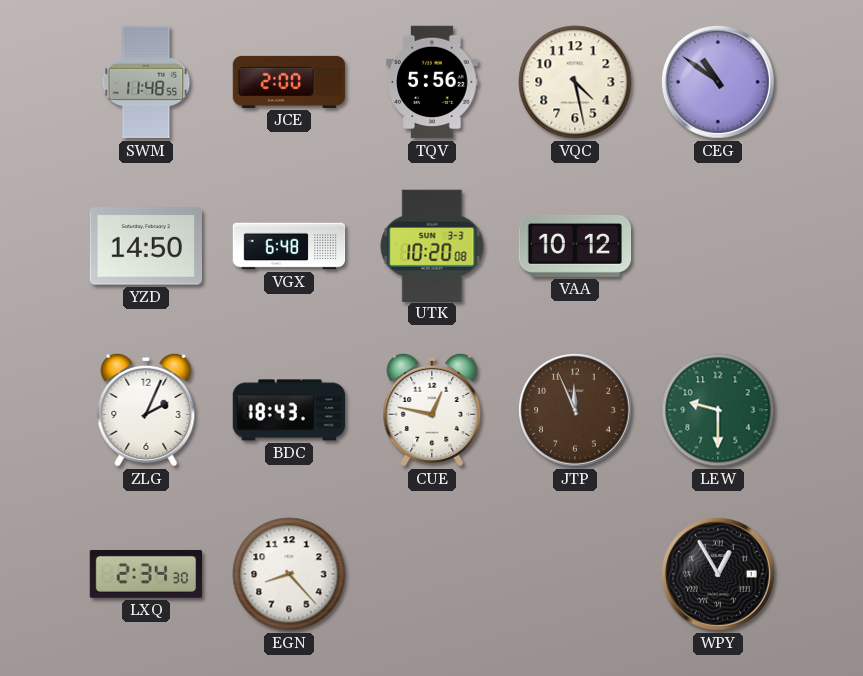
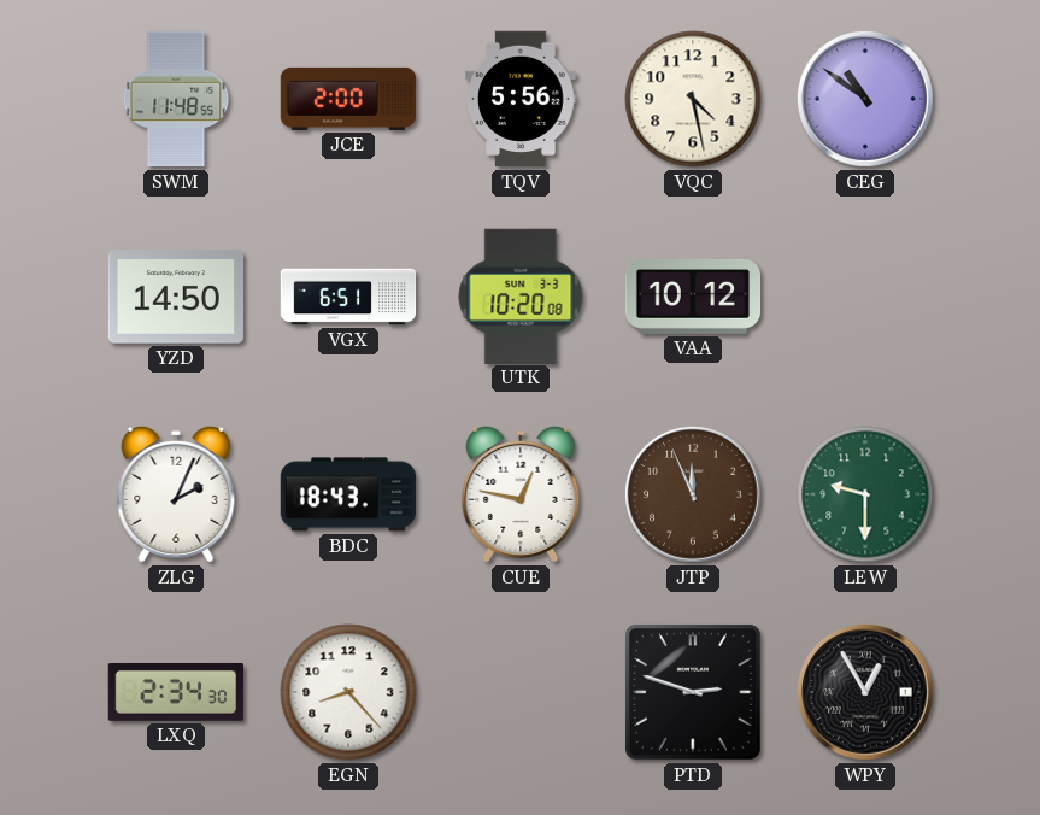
VGX: 6:48 -> 6:51
PTD: none -> 2:48
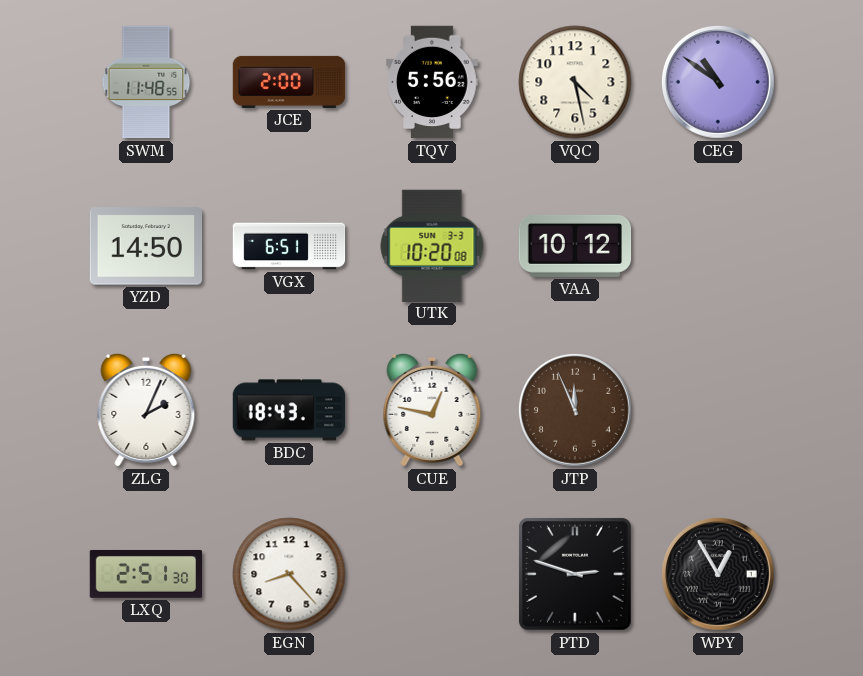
LEW: 9:30 -> none
LXQ: 2:34 -> 2:51
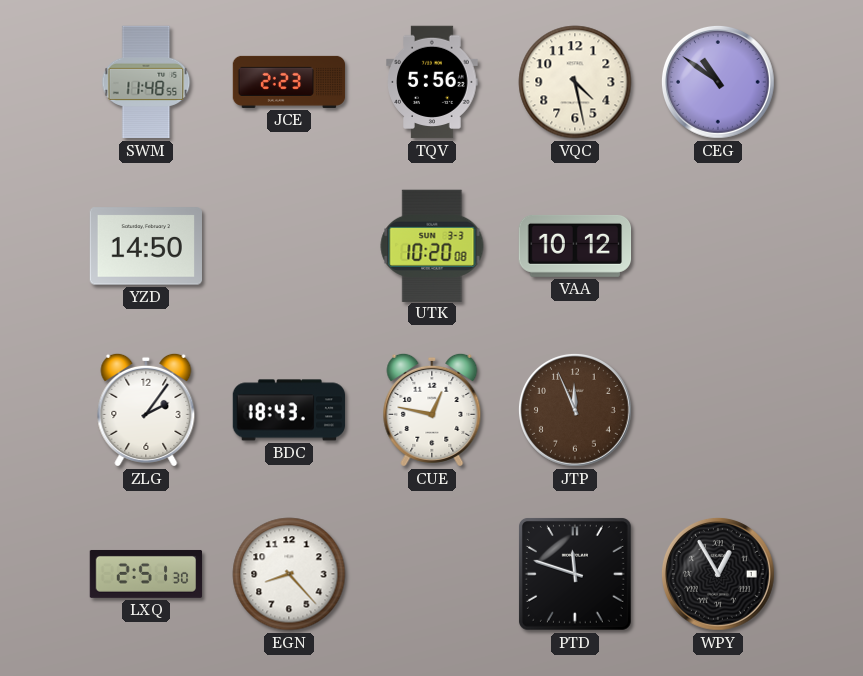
JCE: 2:00 -> 2:23
VGX: 6:51 -> none
ZLG: 2:04 -> 2:06
PTD: 2:48 -> 11:48
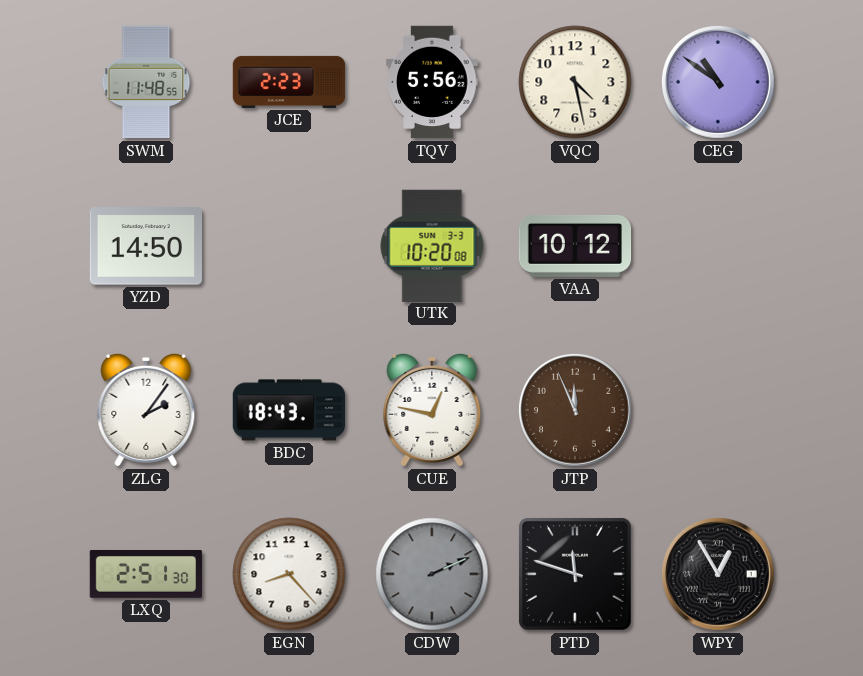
CDW: none -> 2:11
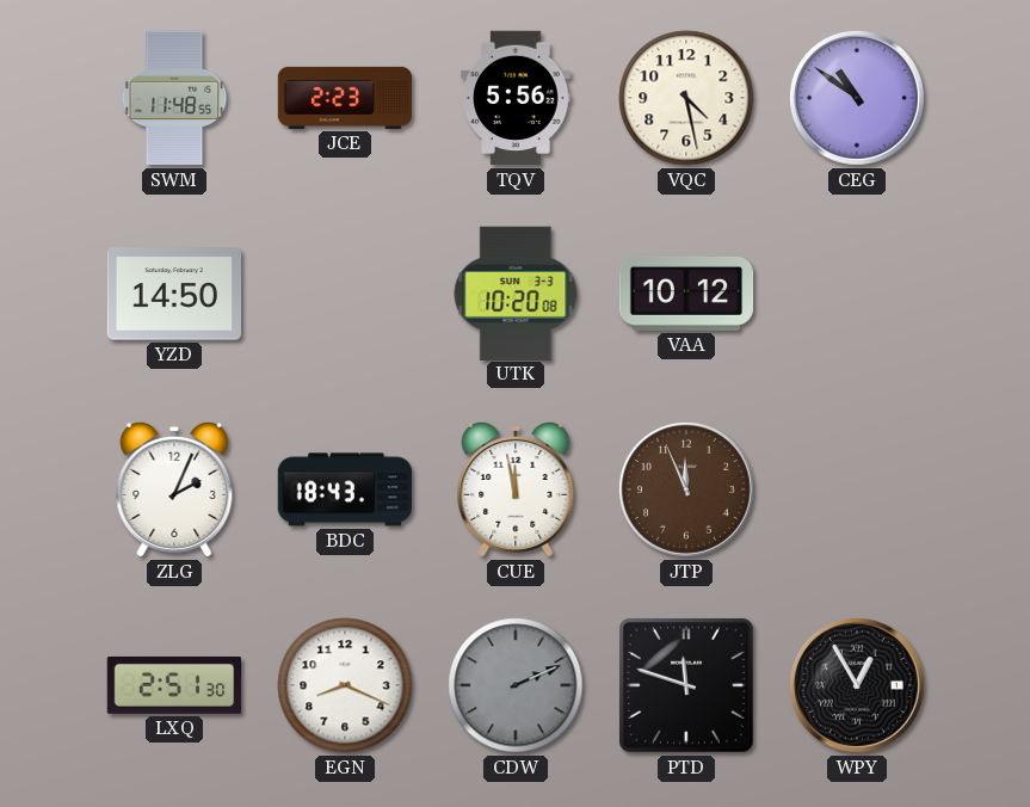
ZLG: 2:06 -> 2:04
CUE: 12:47 -> 11:58
EGN: 8:23 -> 8:19
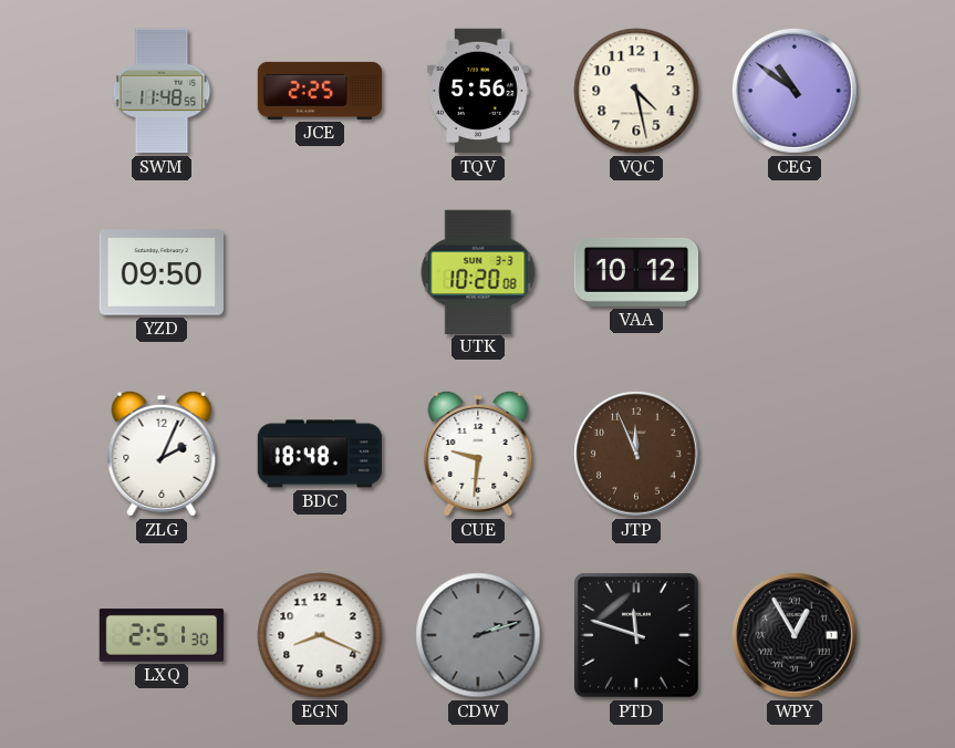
JCE: 2:23 -> 2:25
YZD: 14:50 -> 09:50
BDC: 18:43 -> 18:48
CUE: 11:58 -> 9:31
CDW: 2:11 -> 2:12
